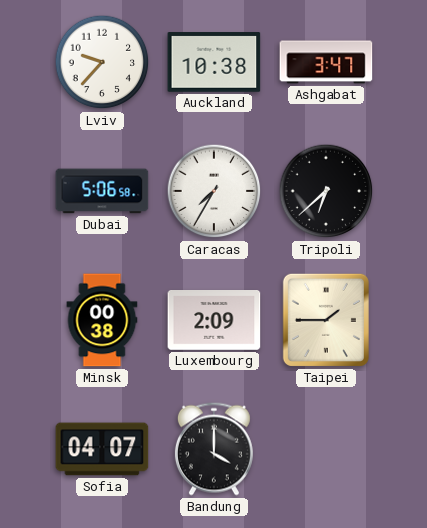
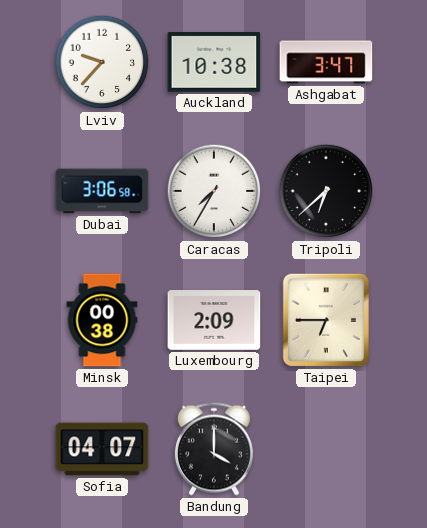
Dubai: 5:06 -> 3:06
Taipei: 1:45 -> 6:45
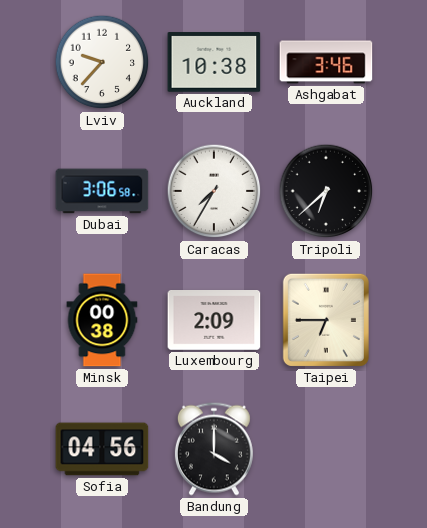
Ashgabat: 3:47 -> 3:46
Sofia: 04:07 -> 04:56
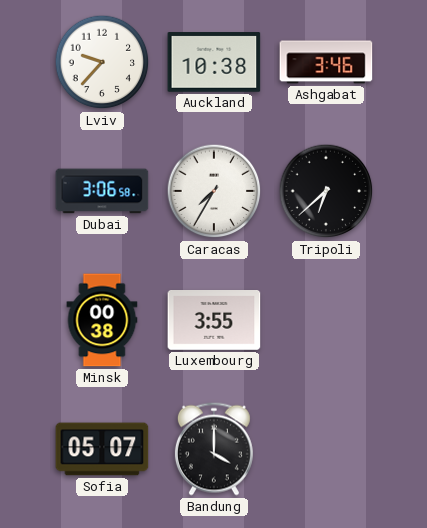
Luxembourg: 2:09 -> 3:55
Taipei: 6:45 -> none
Sofia: 04:56 -> 05:07
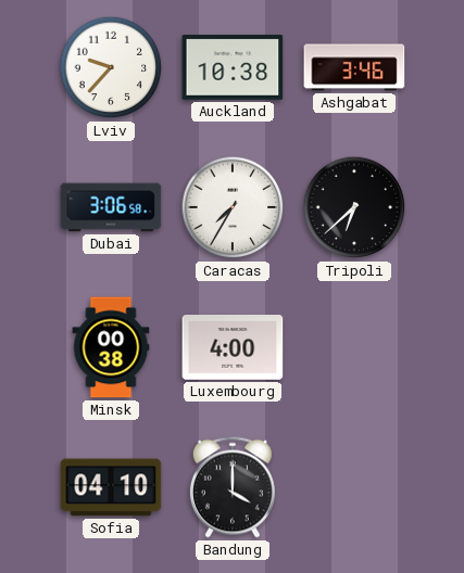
Luxembourg: 3:55 -> 4:00
Sofia: 05:07 -> 04:10
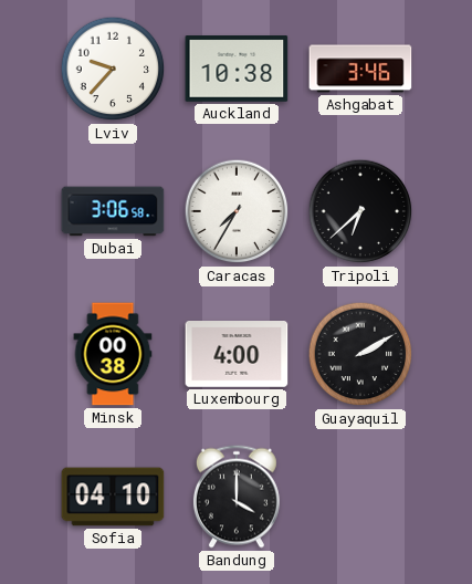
Guayaquil: none -> 2:10
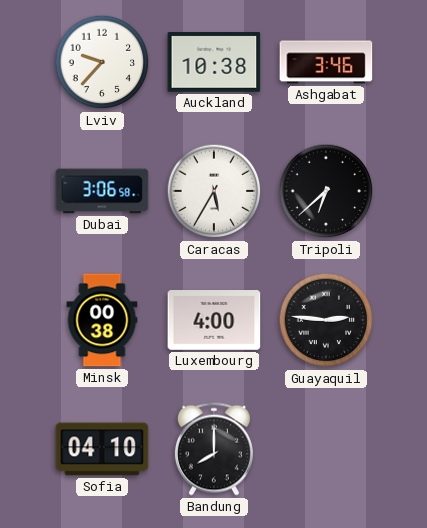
Caracas: 7:35 -> 5:35
Guayaquil: 2:10 -> 2:46
Bandung: 4:00 -> 8:00
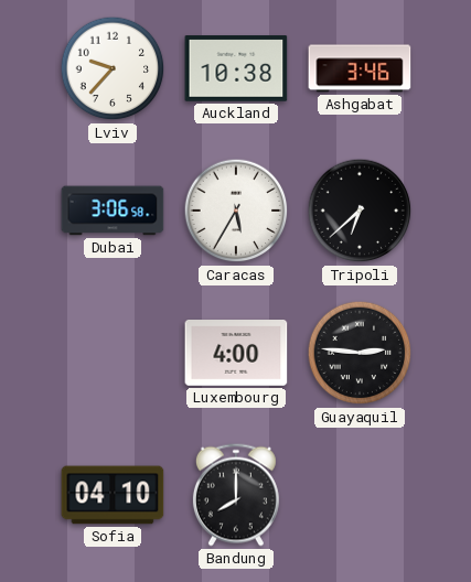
Minsk: 00:38 -> none
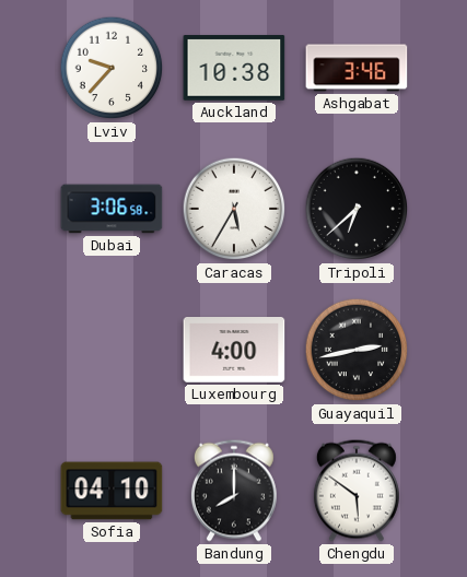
Guayaquil: 2:46 -> 2:43
Chengdu: none -> 5:51
